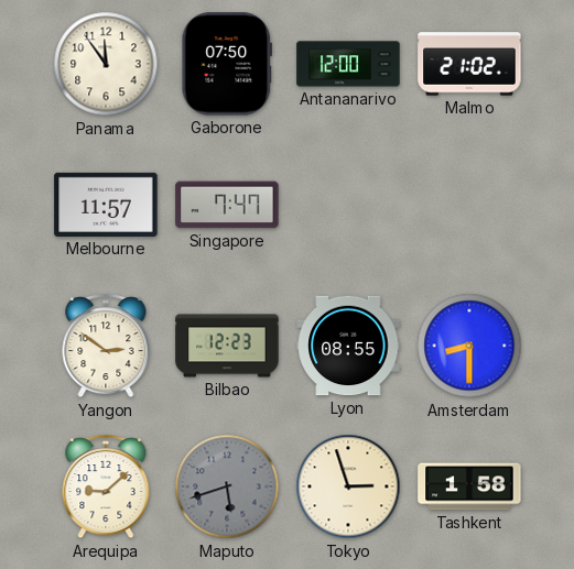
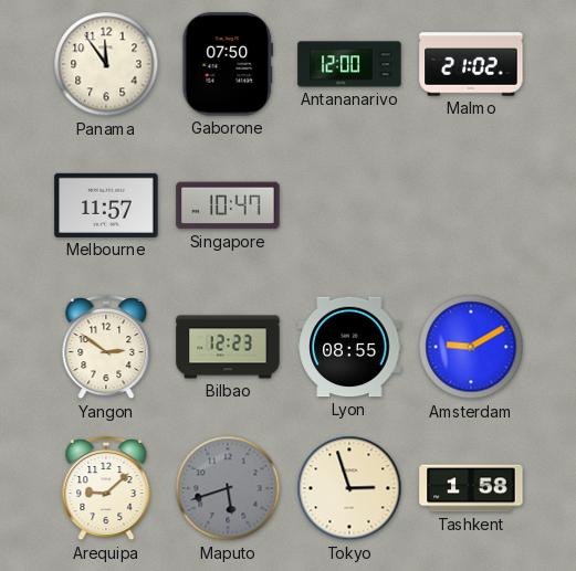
Singapore: 7:47 -> 10:47
Amsterdam: 8:30 -> 9:10
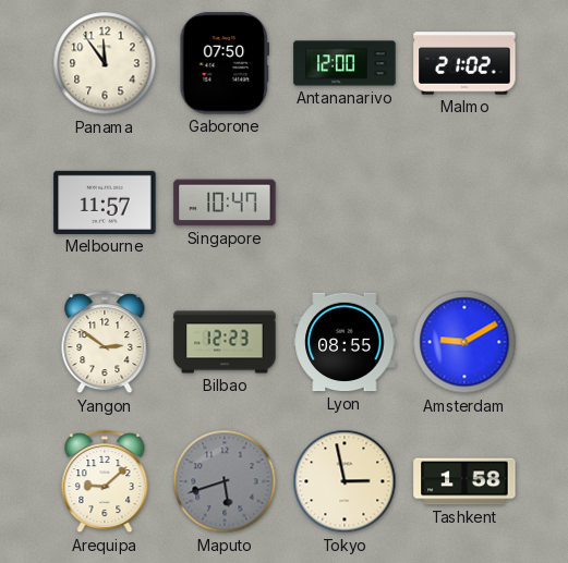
Tokyo: 2:57 -> 2:58
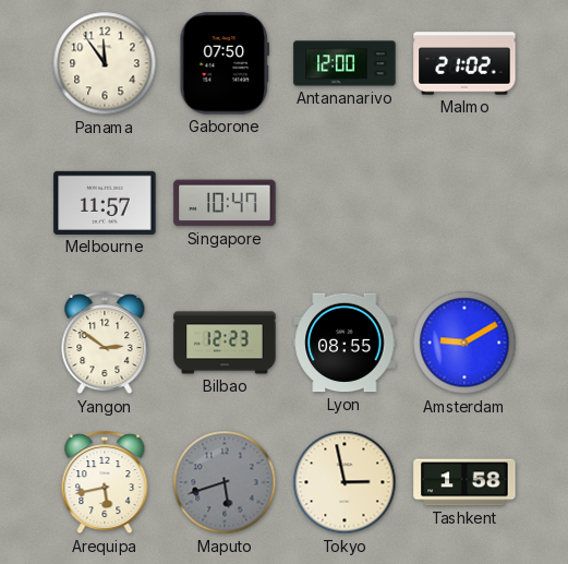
Arequipa: 9:08 -> 5:43
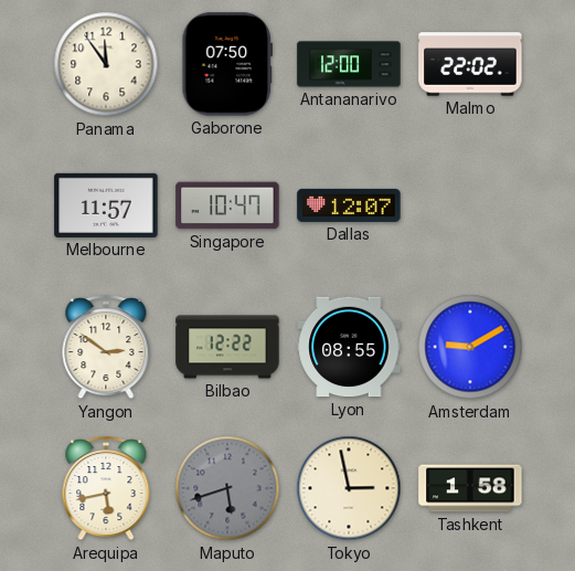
Malmo: 21:02 -> 22:02
Dallas: none -> 12:07
Bilbao: 12:23 -> 12:22
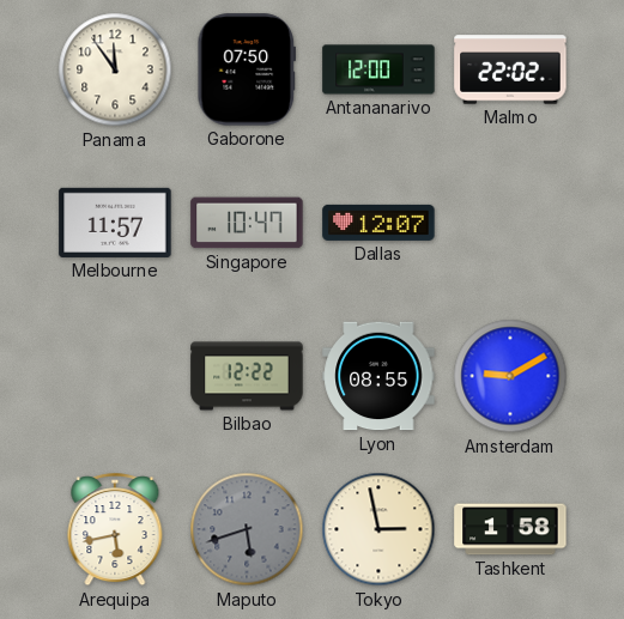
Yangon: 2:51 -> none
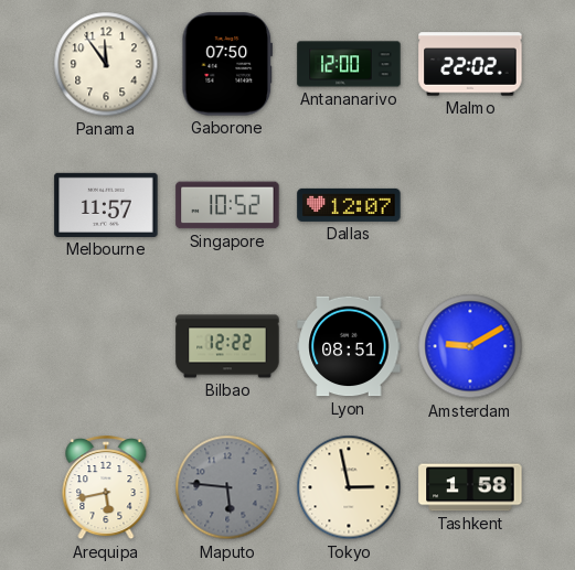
Singapore: 10:47 -> 10:52
Lyon: 08:55 -> 08:51
Maputo: 5:42 -> 5:46
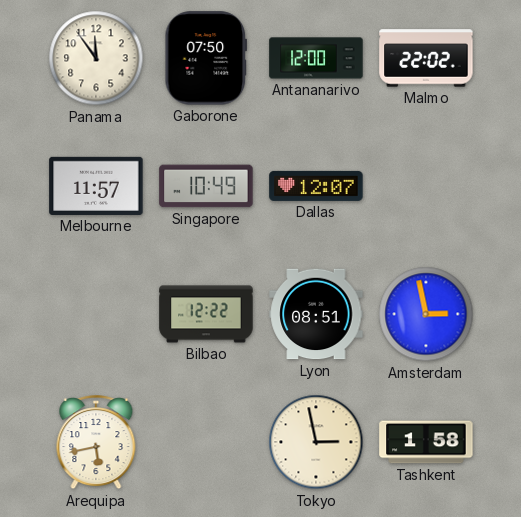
Singapore: 10:52 -> 10:49
Amsterdam: 9:10 -> 2:58
Maputo: 5:46 -> none
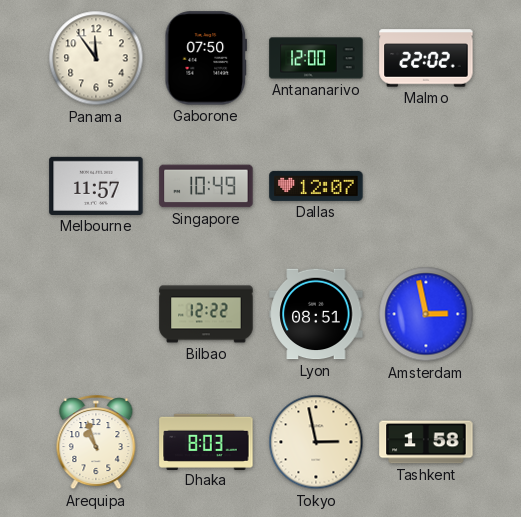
Arequipa: 5:43 -> 10:57
Dhaka: none -> 8:03
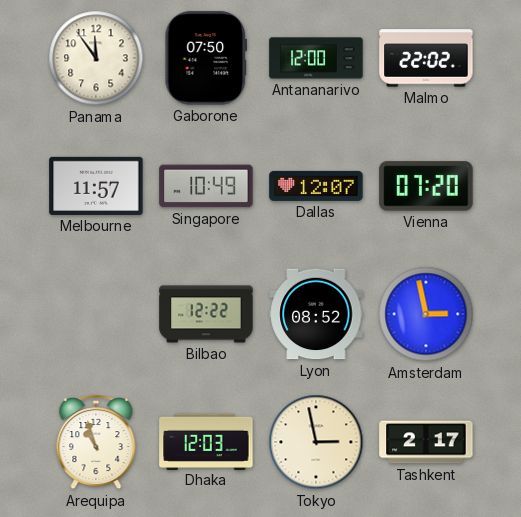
Vienna: none -> 07:20
Lyon: 08:51 -> 08:52
Dhaka: 8:03 -> 12:03
Tashkent: 1:58 -> 2:17
